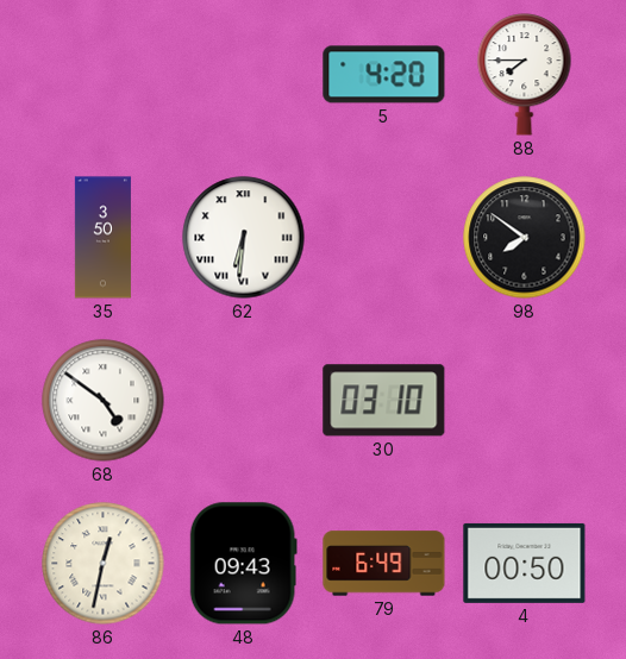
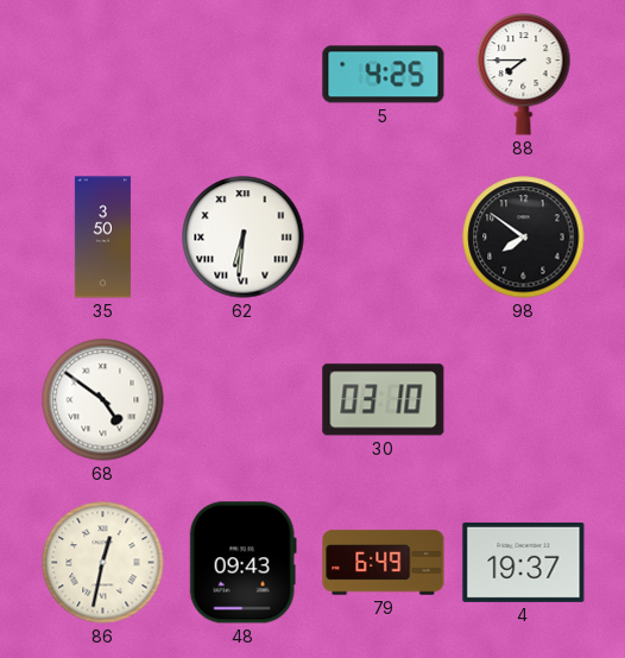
5: 4:20 -> 4:25
4: 00:50 -> 19:37
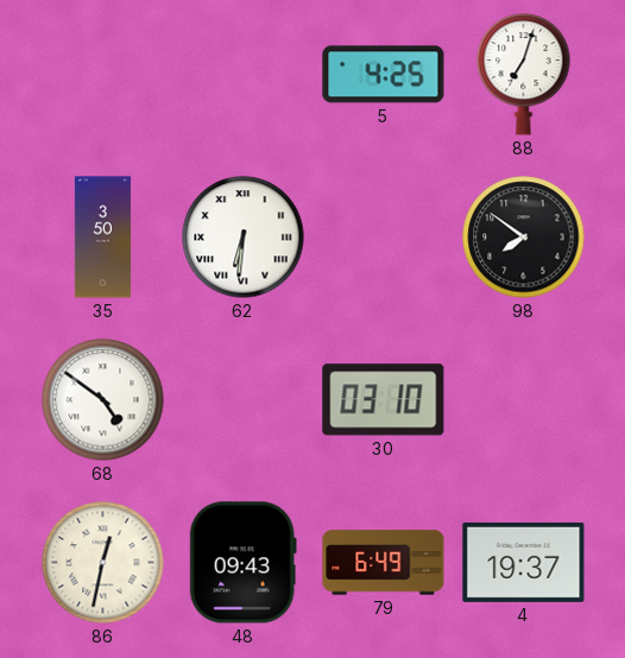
88: 7:45 -> 7:03
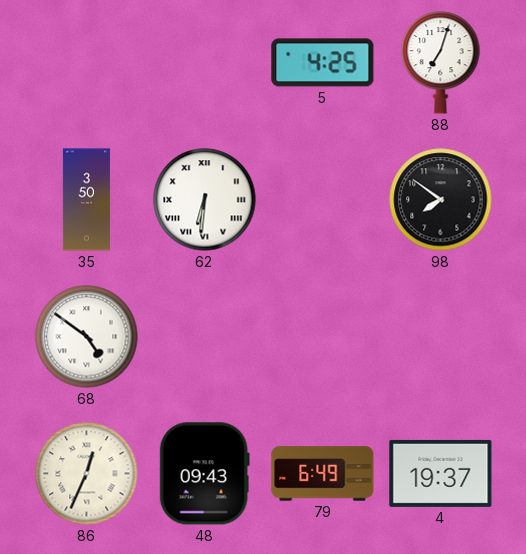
30: 03:10 -> none
86: 12:32 -> 12:34
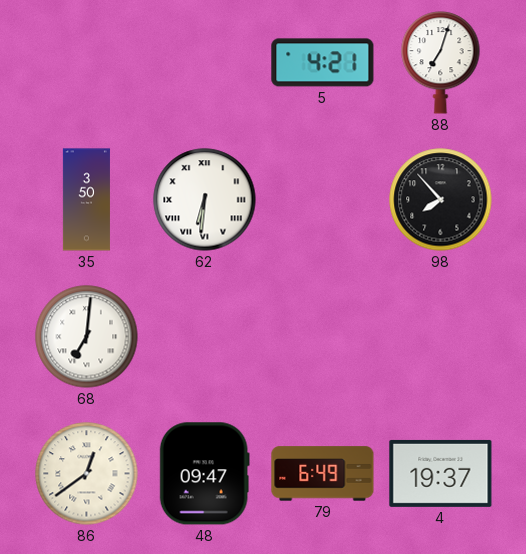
5: 4:25 -> 4:21
98: 7:51 -> 7:53
68: 4:51 -> 7:01
86: 12:34 -> 12:39
48: 09:43 -> 09:47
